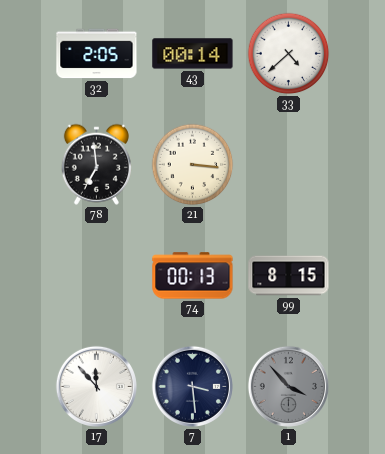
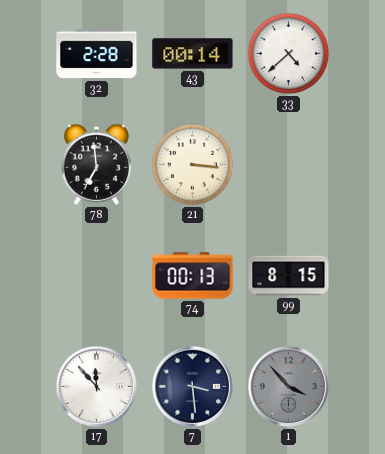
32: 2:05 -> 2:28
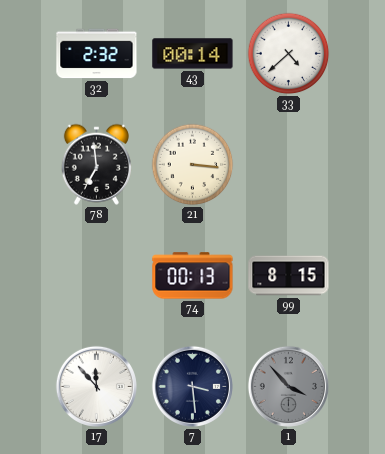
32: 2:28 -> 2:32
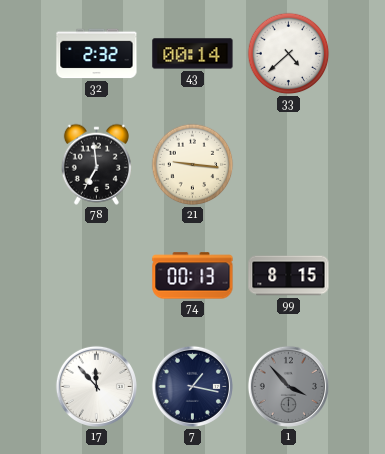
21: 3:16 -> 9:16
7: 3:29 -> 1:17
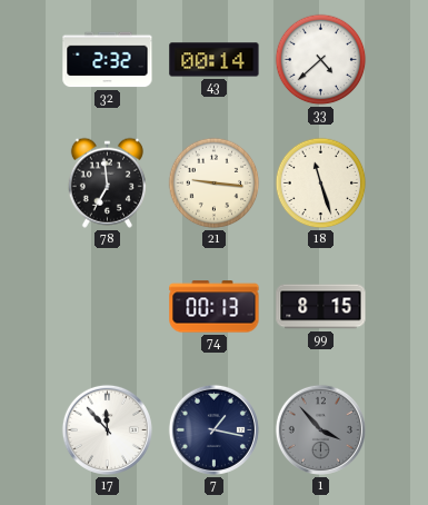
18: none -> 11:27
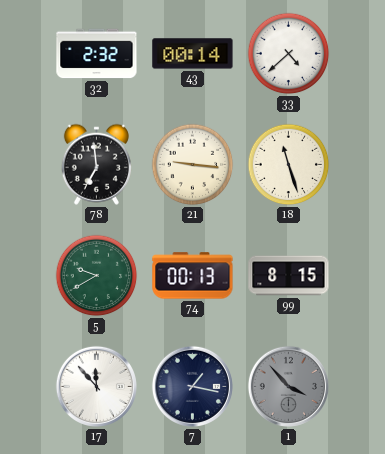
5: none -> 9:40
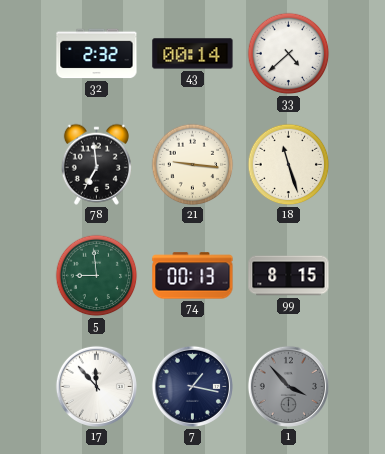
5: 9:40 -> 8:59
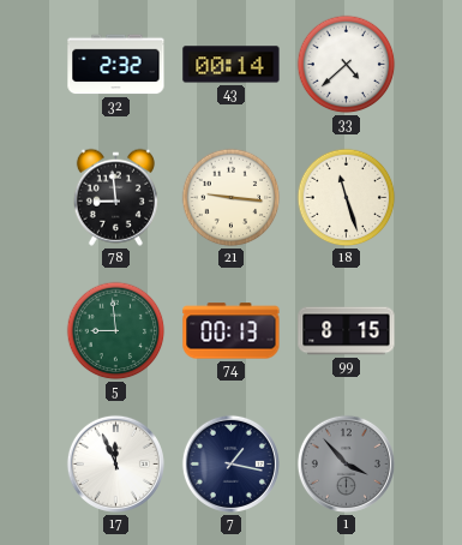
78: 6:59 -> 8:59
17: 11:53 -> 11:56
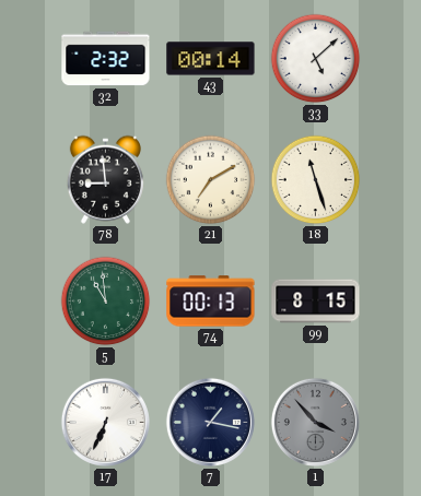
33: 4:38 -> 5:08
21: 9:16 -> 7:10
5: 8:59 -> 10:59
17: 11:56 -> 6:34
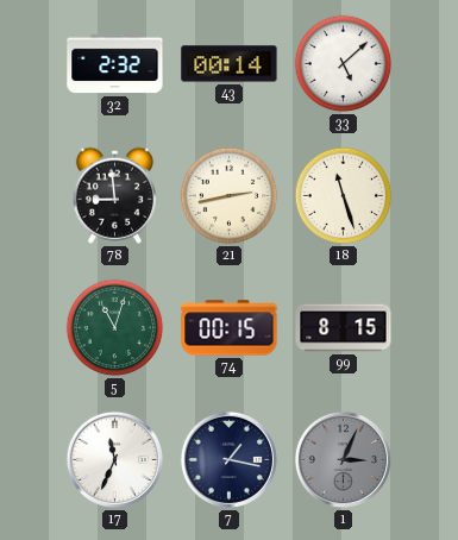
21: 7:10 -> 2:43
5: 10:59 -> 11:03
74: 00:13 -> 00:15
17: 6:34 -> 11:34
1: 3:53 -> 3:04
